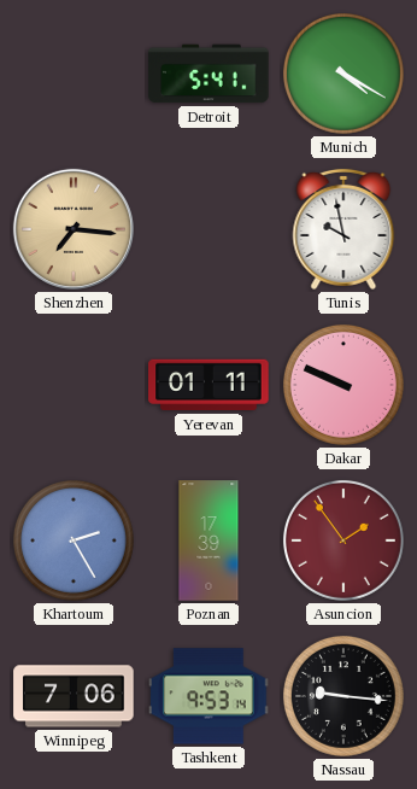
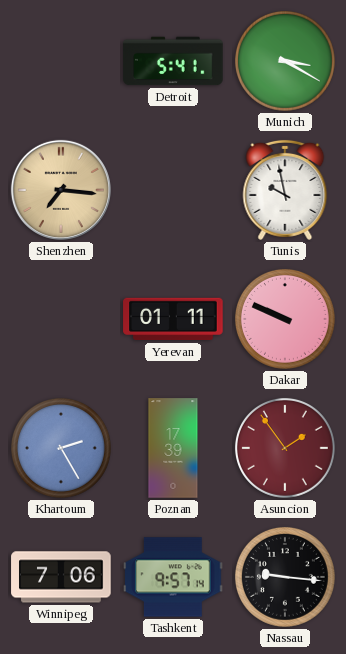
Munich: 4:20 -> 3:20
Tashkent: 9:53 -> 9:57
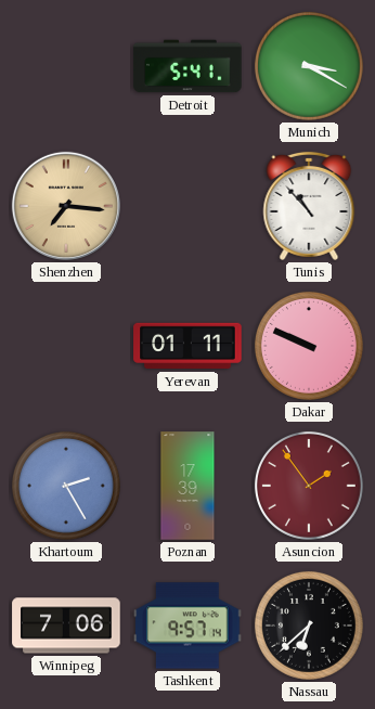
Tunis: 9:58 -> 10:53
Nassau: 9:16 -> 6:38
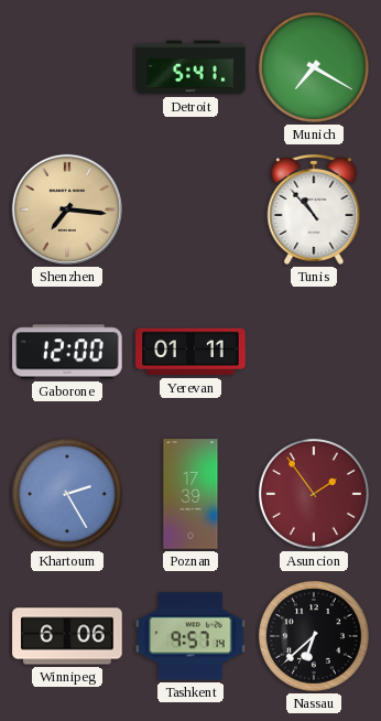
Munich: 3:20 -> 7:20
Gaborone: none -> 12:00
Dakar: 9:49 -> none
Winnipeg: 7:06 -> 6:06
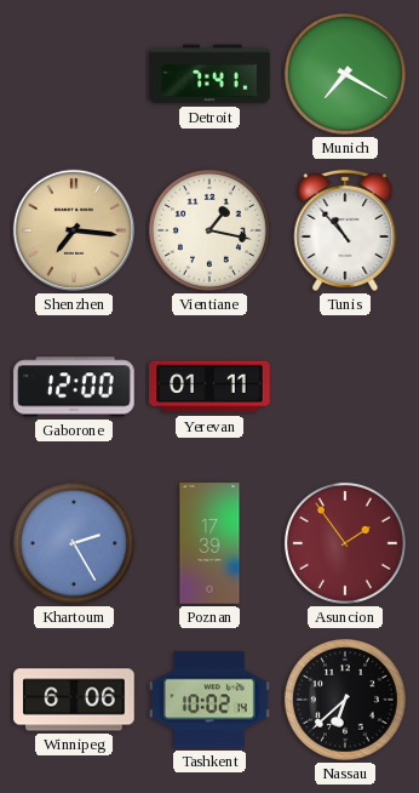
Detroit: 5:41 -> 7:41
Vientiane: none -> 1:17
Tashkent: 9:57 -> 10:02
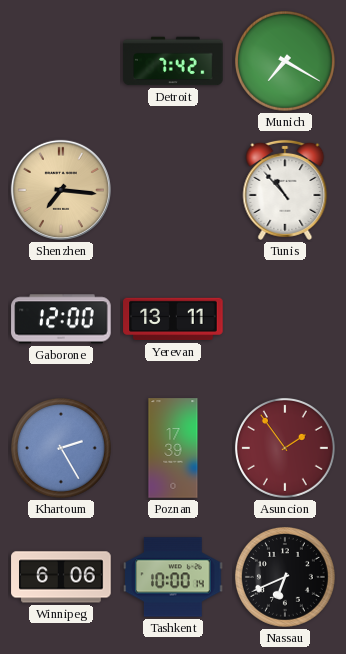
Detroit: 7:41 -> 7:42
Vientiane: 1:17 -> none
Yerevan: 01:11 -> 13:11
Tashkent: 10:02 -> 10:00
Nassau: 6:38 -> 6:41
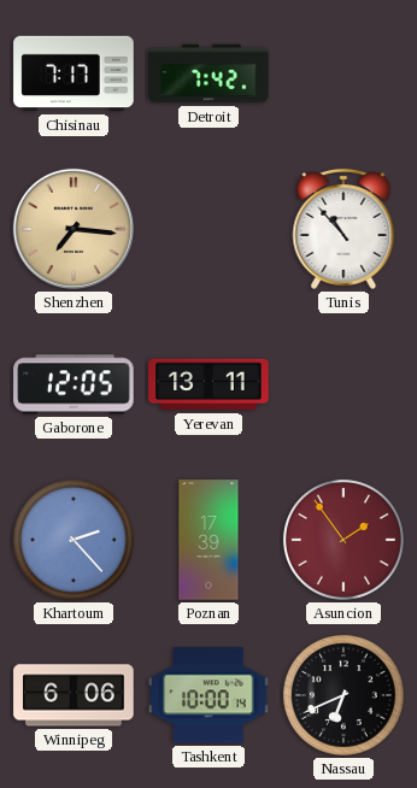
Chisinau: none -> 7:17
Munich: 7:20 -> none
Gaborone: 12:00 -> 12:05
Khartoum: 2:25 -> 2:23
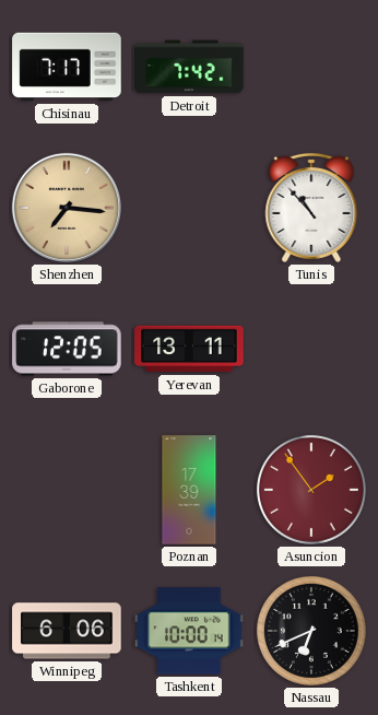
Khartoum: 2:23 -> none
